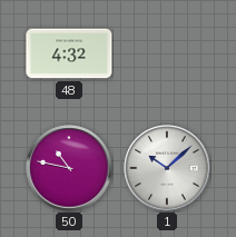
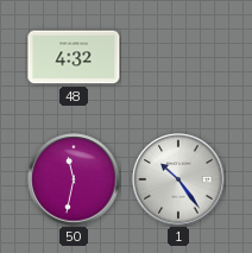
50: 10:47 -> 11:32
1: 10:08 -> 10:24
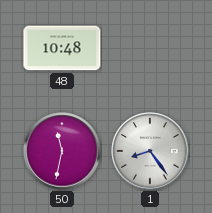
48: 4:32 -> 10:48
1: 10:24 -> 8:24
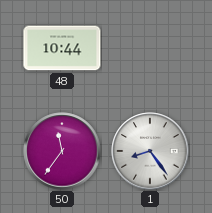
48: 10:48 -> 10:44
50: 11:32 -> 11:36
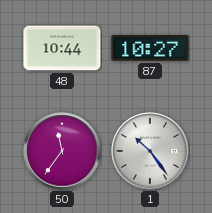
87: none -> 10:27
1: 8:24 -> 10:24
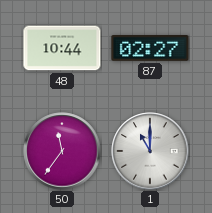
87: 10:27 -> 02:27
1: 10:24 -> 11:00
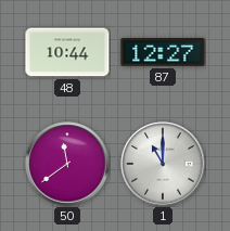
87: 02:27 -> 12:27
50: 11:36 -> 11:39
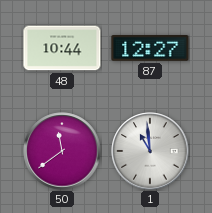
1: 11:00 -> 10:59
